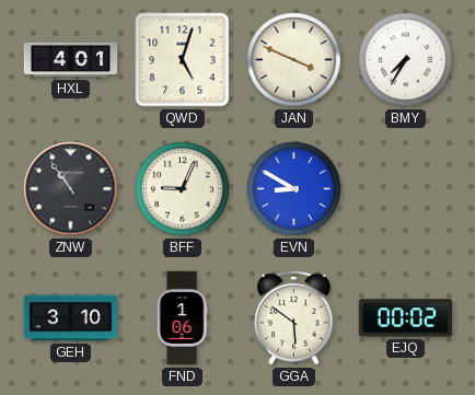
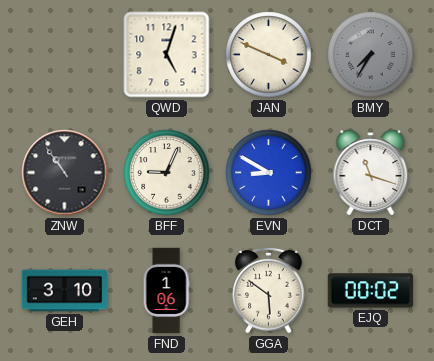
HXL: 4:01 -> none
BMY dial: white -> grey
DCT: none -> 11:18
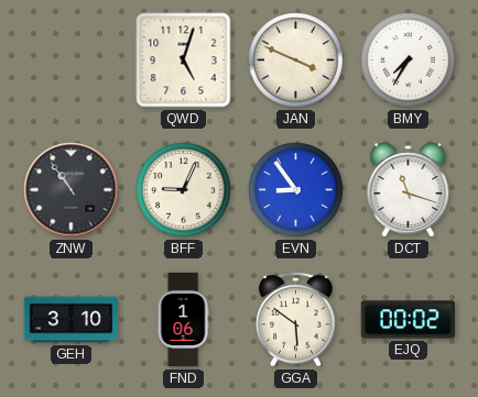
BMY dial: grey -> white
EVN: 8:50 -> 8:54
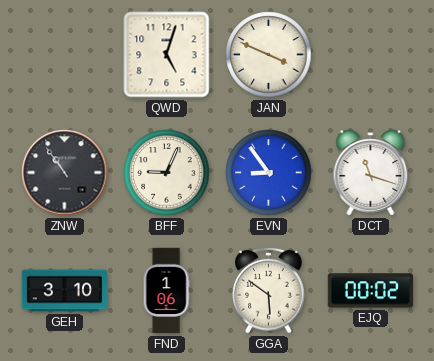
BMY: 7:35 -> none
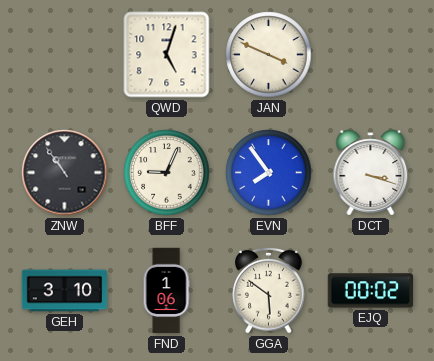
EVN: 8:54 -> 7:54
DCT: 11:18 -> 3:18
